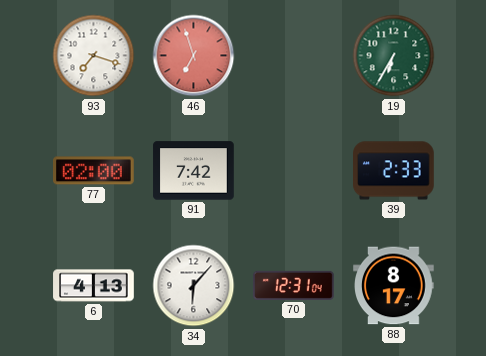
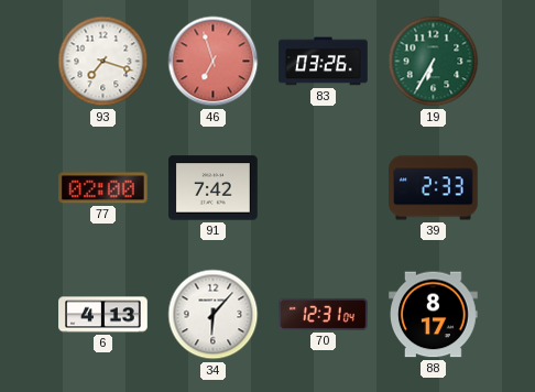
83: none -> 03:26
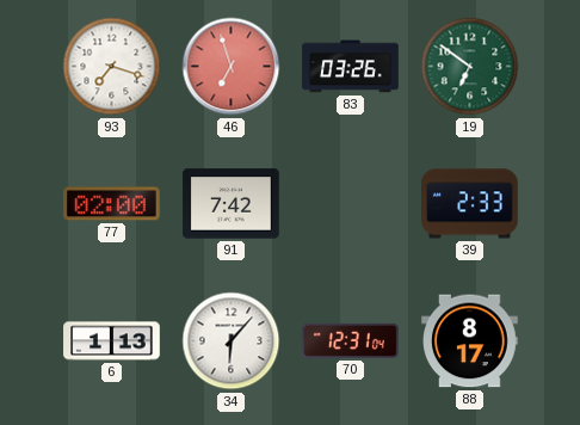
19: 6:35 -> 6:51
6: 4:13 -> 1:13
